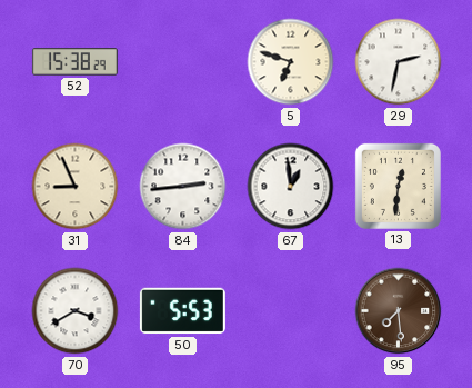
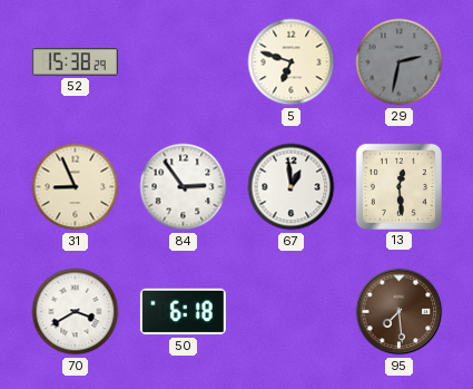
29 dial: white -> grey
84: 2:44 -> 2:54
13: 12:31 -> 12:29
50: 5:53 -> 6:18
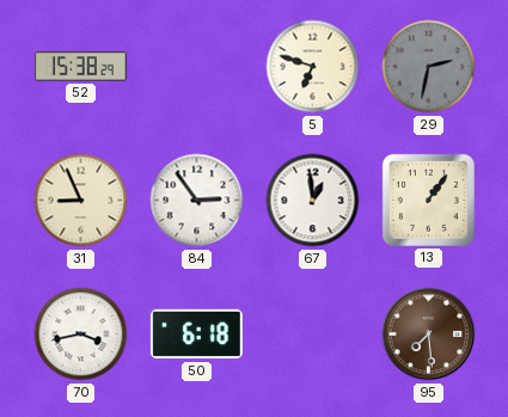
13: 12:29 -> 1:06
70: 3:40 -> 3:43
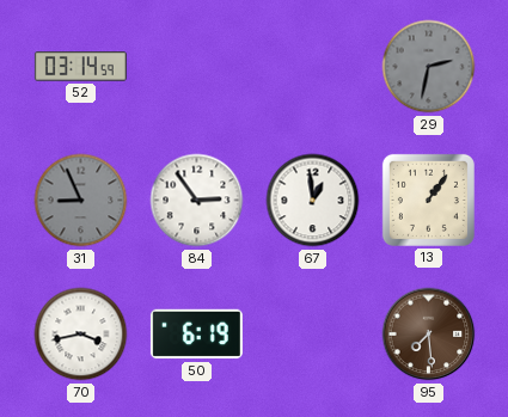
52: 15:38 -> 03:14
5: 6:48 -> none
31 dial: cream -> grey
50: 6:18 -> 6:19
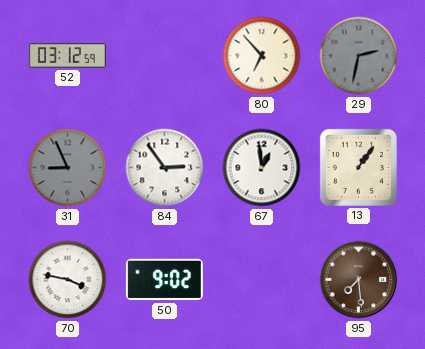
52: 03:14 -> 03:12
80: none -> 6:53
70: 3:43 -> 3:47
50: 6:19 -> 9:02
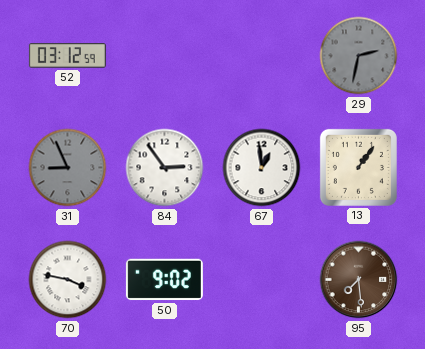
80: 6:53 -> none
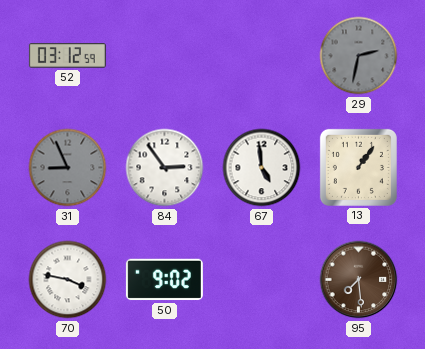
67: 12:59 -> 4:59
